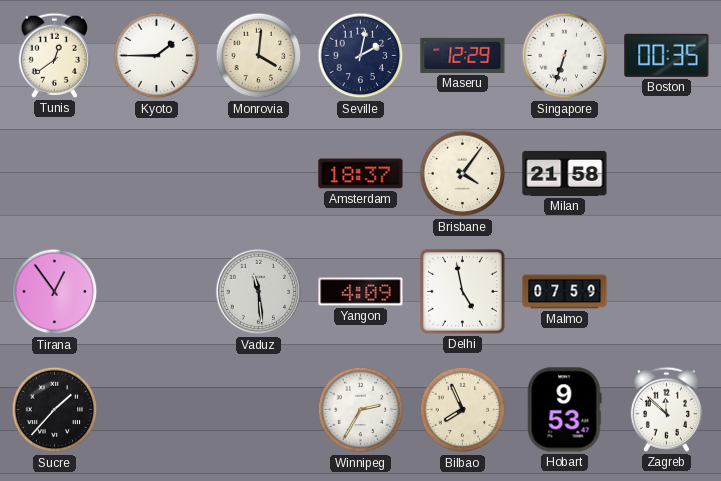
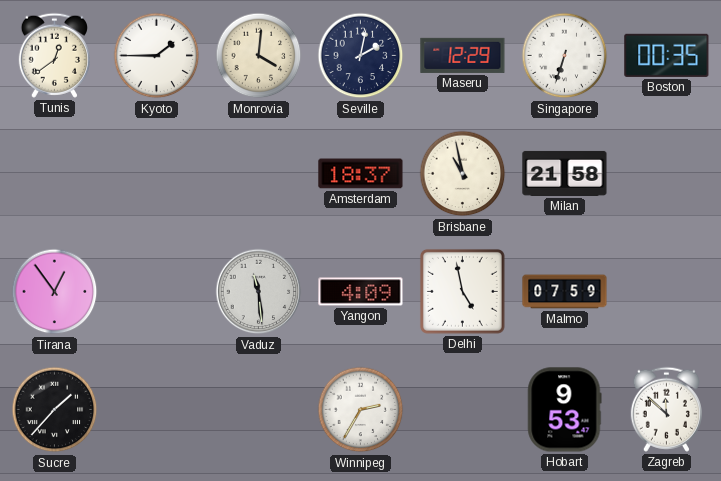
Brisbane: 4:06 -> 10:58
Bilbao: 7:56 -> none
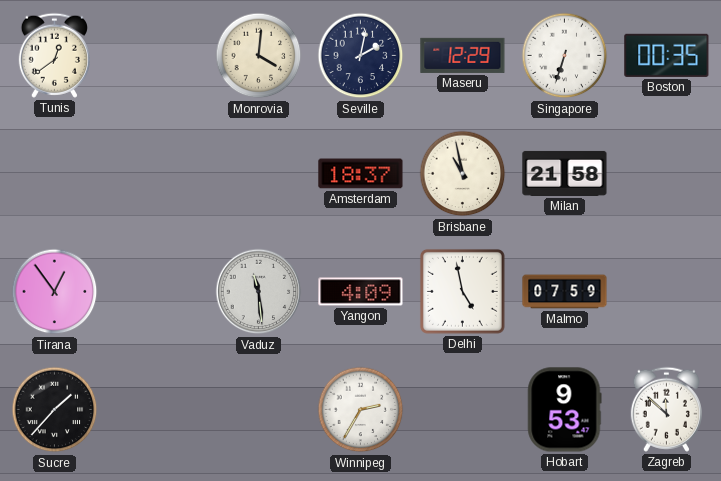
Kyoto: 1:45 -> none
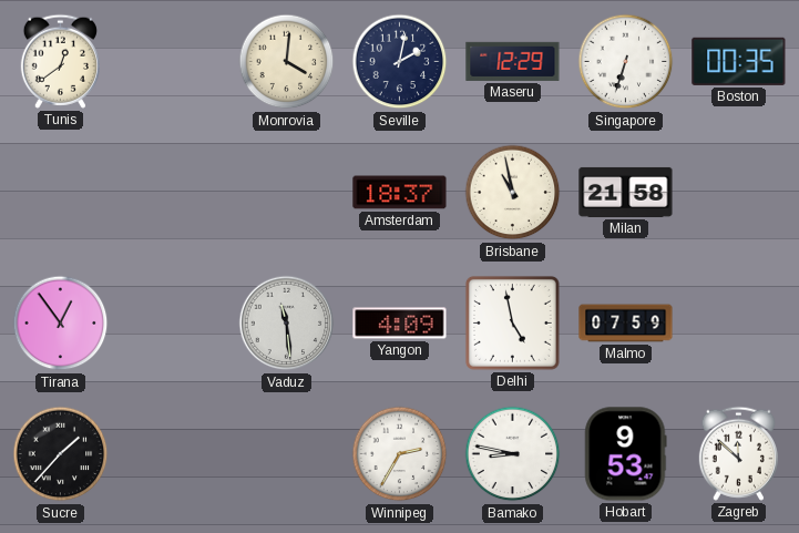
Bamako: none -> 8:47
